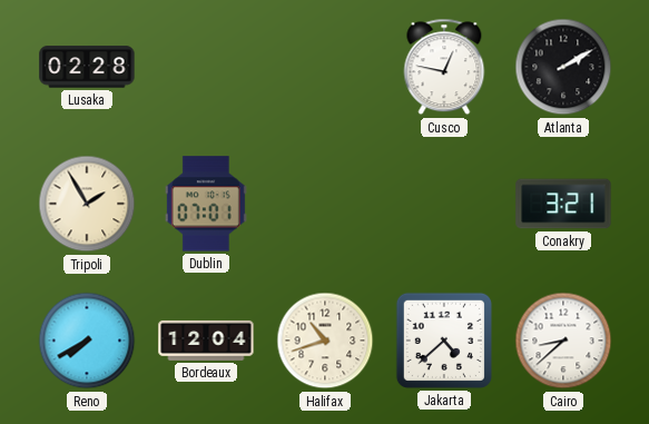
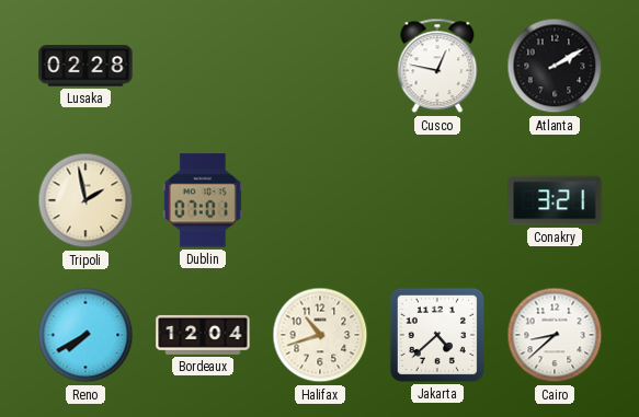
Tripoli: 1:55 -> 1:58
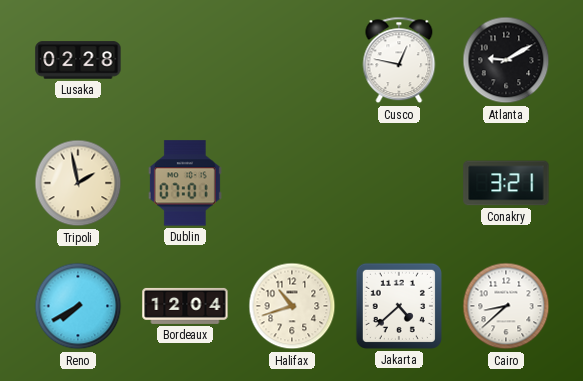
Atlanta: 2:10 -> 9:10
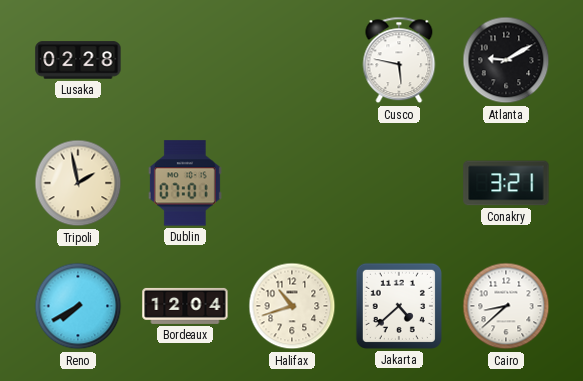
Cusco: 12:47 -> 5:47
